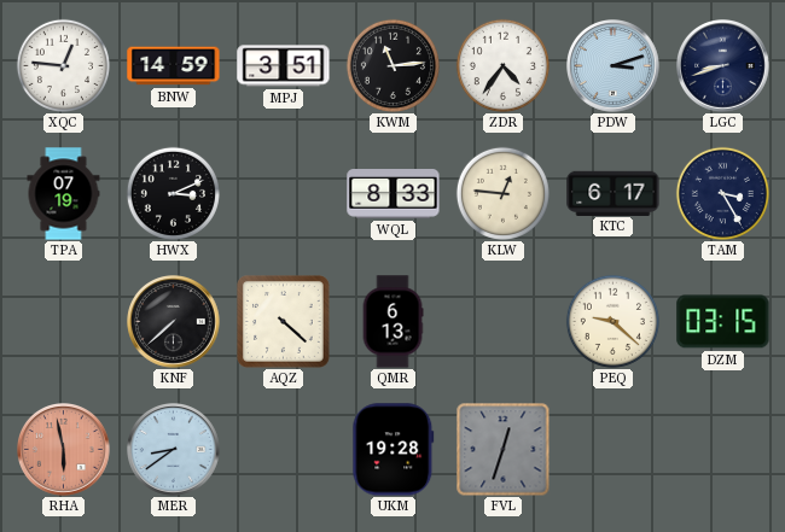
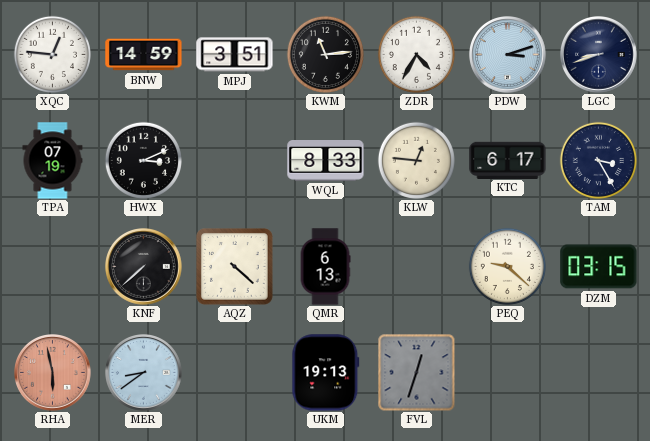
ZDR: 4:36 -> 4:35
UKM: 19:28 -> 19:13
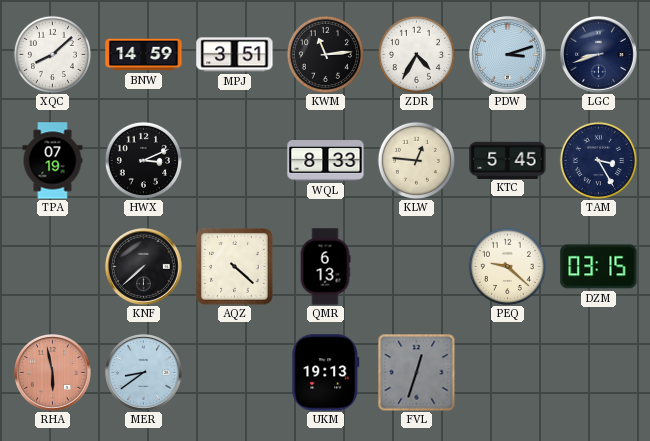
XQC: 12:46 -> 8:08
KTC: 6:17 -> 5:45
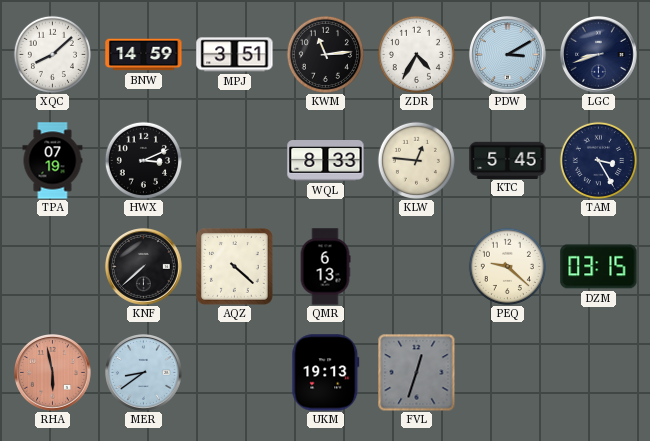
PDW: 3:12 -> 3:10
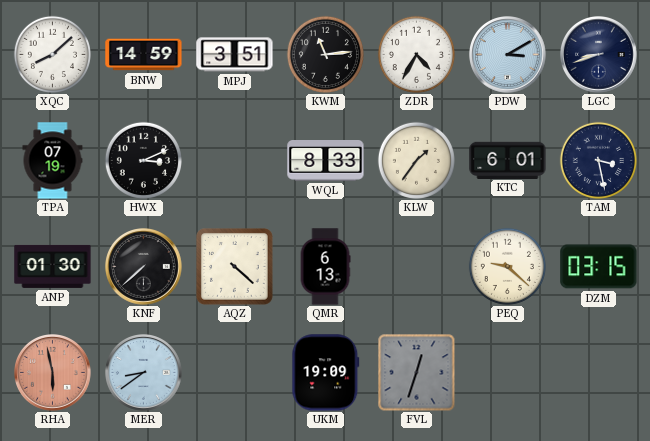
KLW: 12:46 -> 1:36
KTC: 5:45 -> 6:01
TAM: 3:25 -> 3:28
ANP: none -> 01:30
UKM: 19:13 -> 19:09
